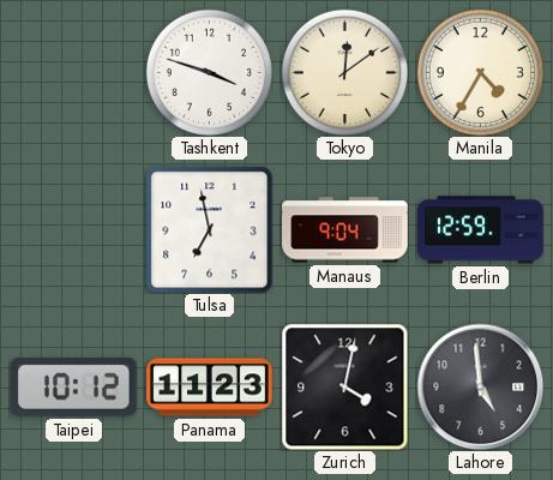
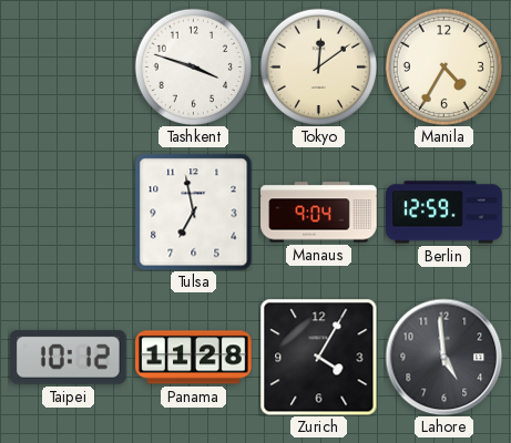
Panama: 11:23 -> 11:28
Zurich: 4:02 -> 4:05
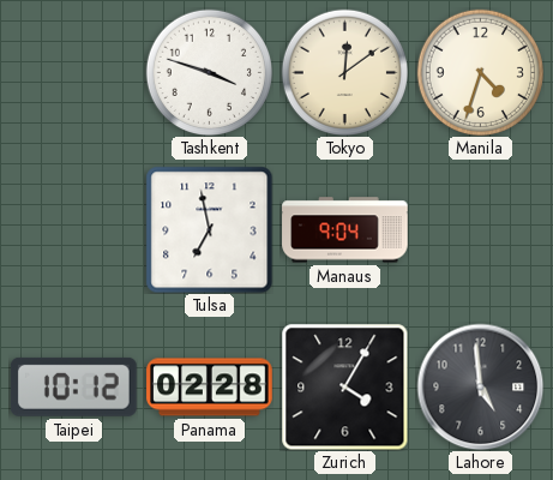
Manila: 4:35 -> 4:33
Berlin: 12:59 -> none
Panama: 11:28 -> 02:28
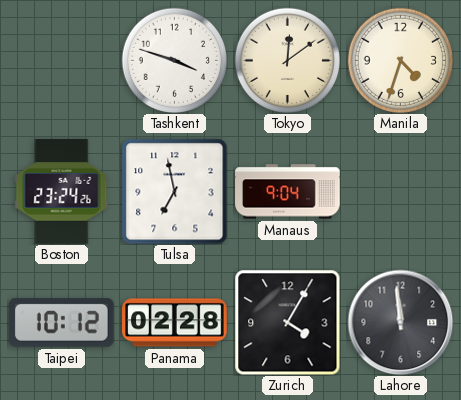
Boston: none -> 23:24
Lahore: 4:59 -> 11:59
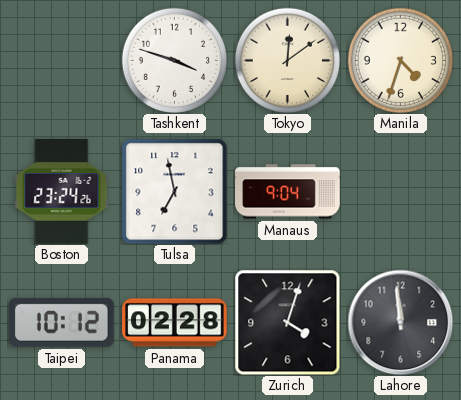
Zurich: 4:05 -> 4:03
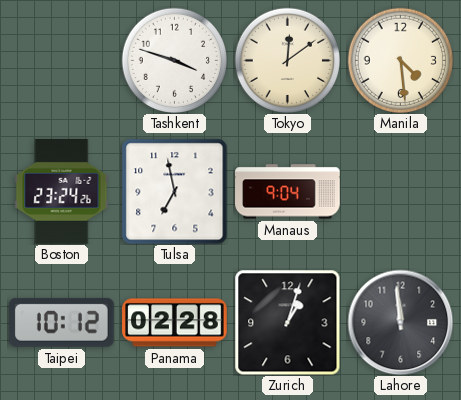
Manila: 4:33 -> 4:29
Zurich: 4:03 -> 1:03
